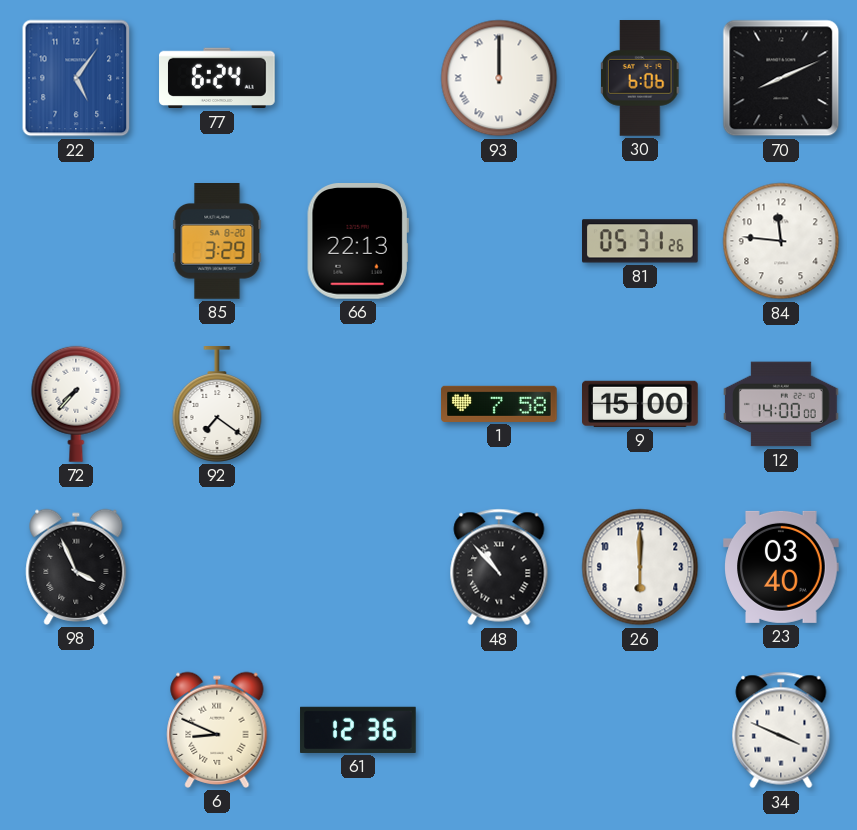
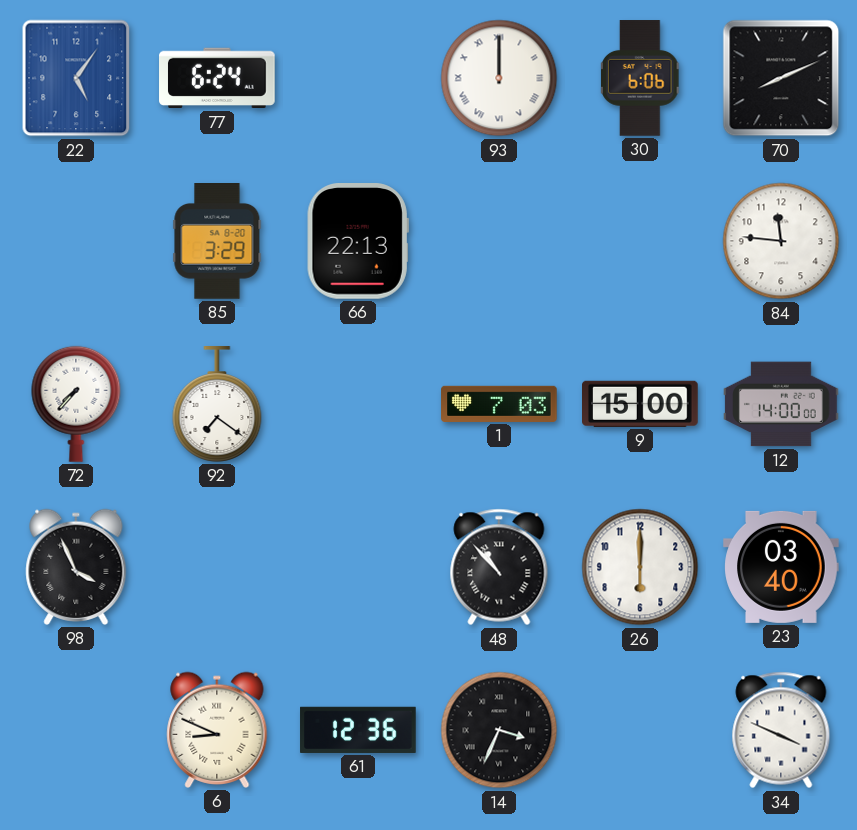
81: 05:31 -> none
1: 7:58 -> 7:03
14: none -> 3:34
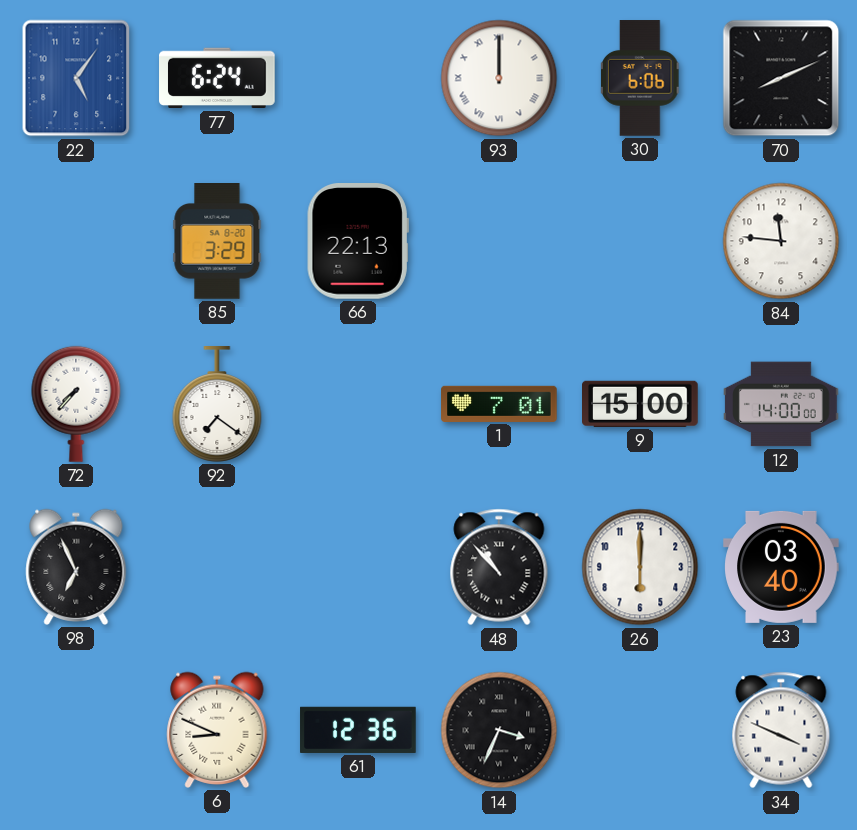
1: 7:03 -> 7:01
98: 3:56 -> 6:56
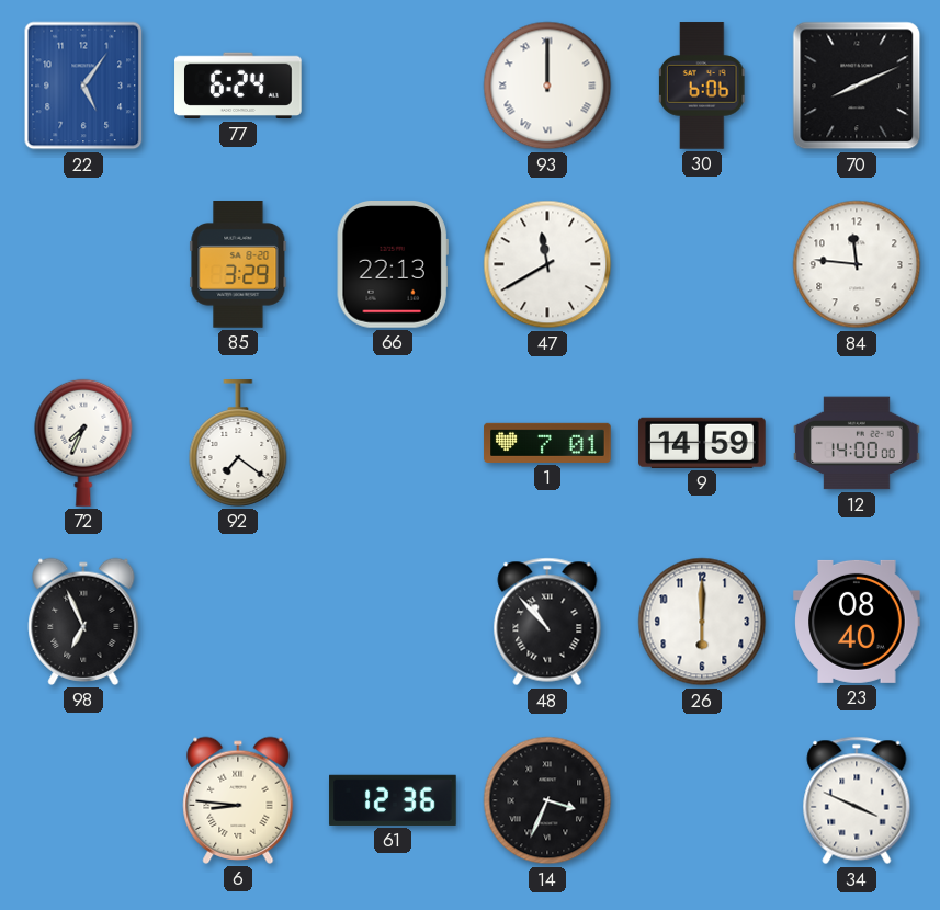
47: none -> 11:40
72: 7:37 -> 7:34
9: 15:00 -> 14:59
23: 03:40 -> 08:40
6: 8:49 -> 8:46
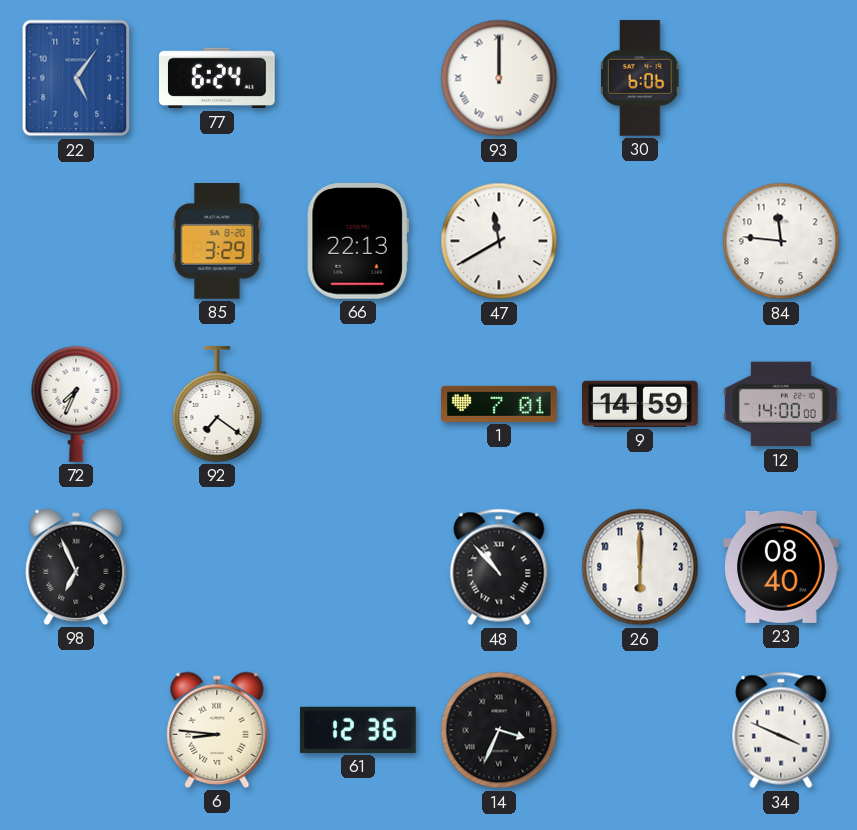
70: 8:11 -> none
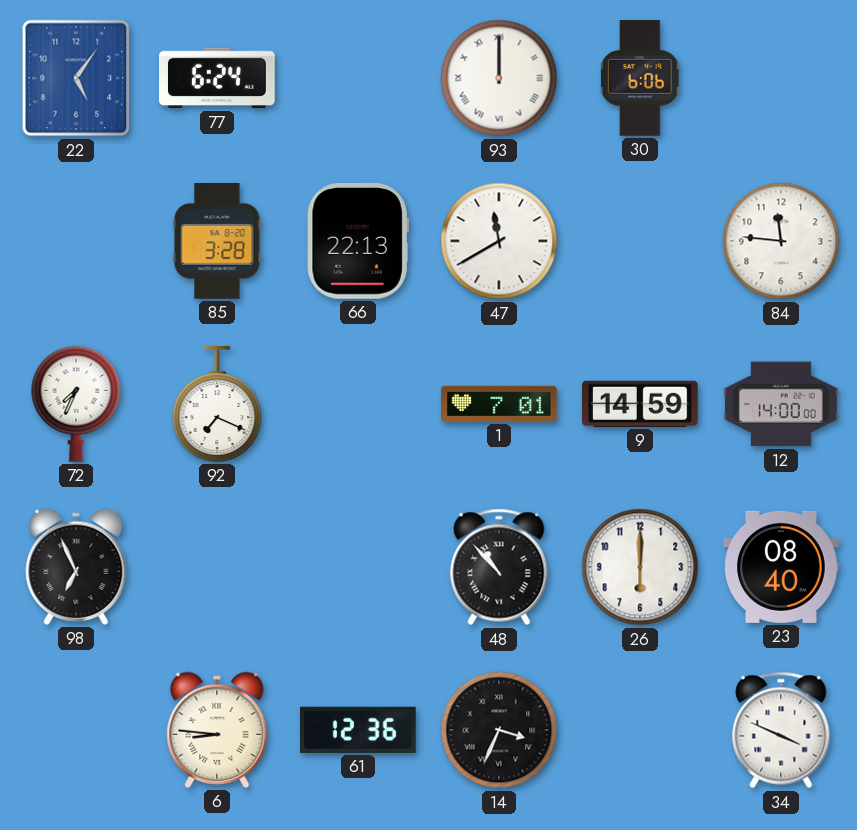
85: 3:29 -> 3:28
92: 7:21 -> 7:19
